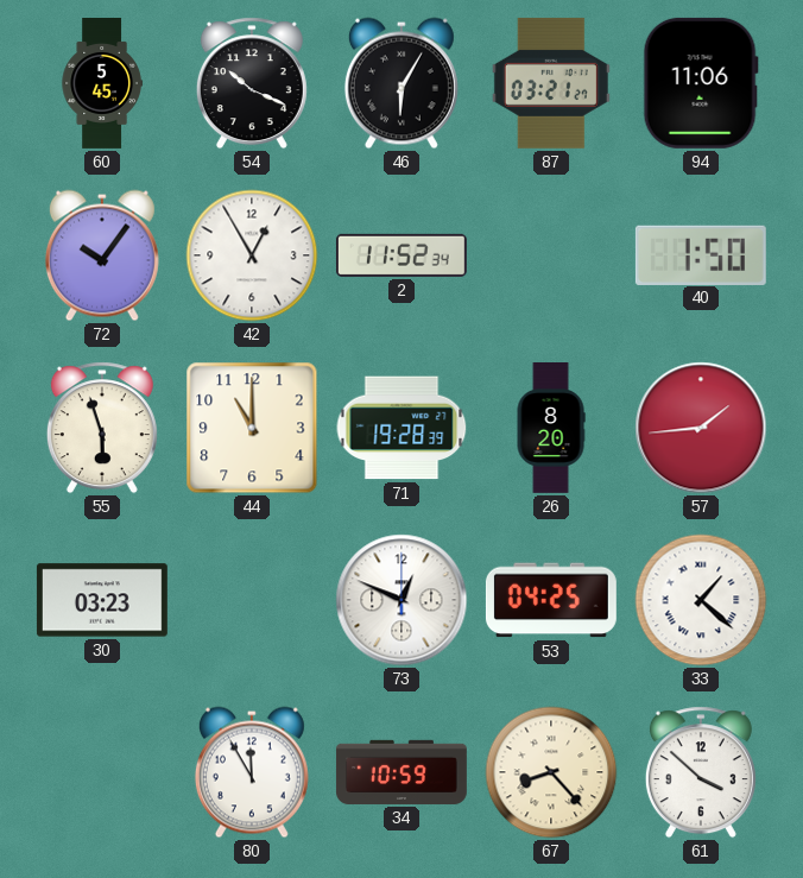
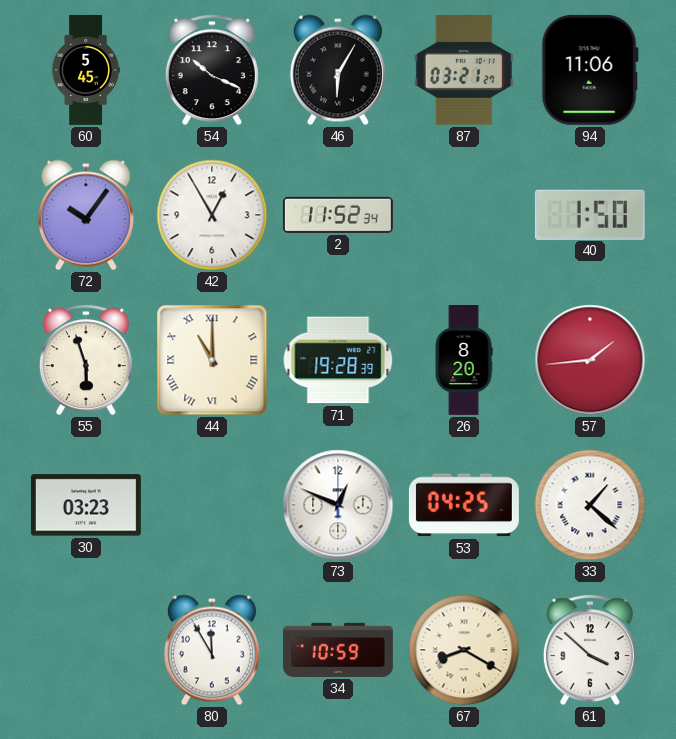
44 numerals: Arabic -> Roman
67: 8:23 -> 8:20
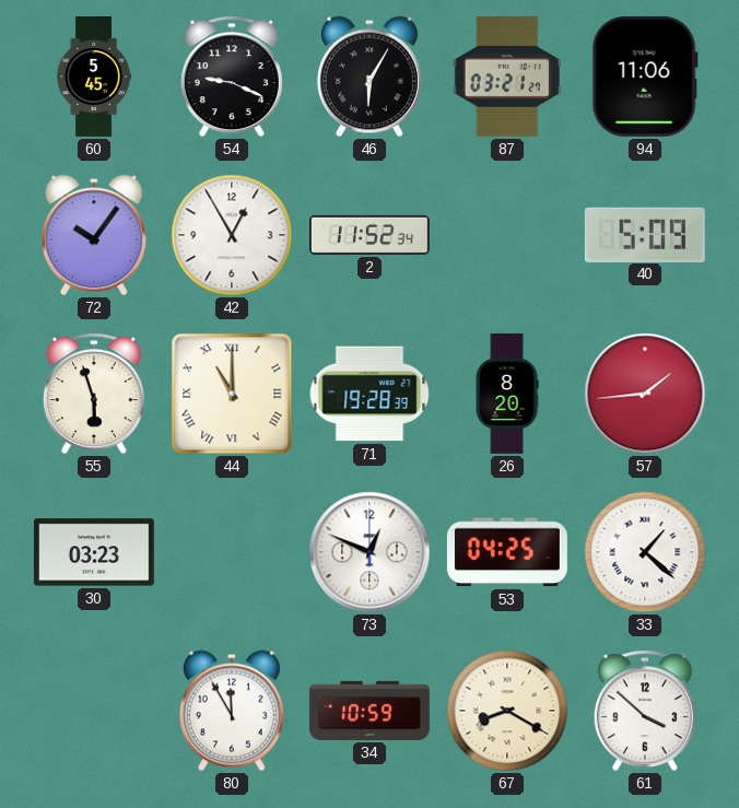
54: 10:19 -> 9:19
40: 1:50 -> 5:09
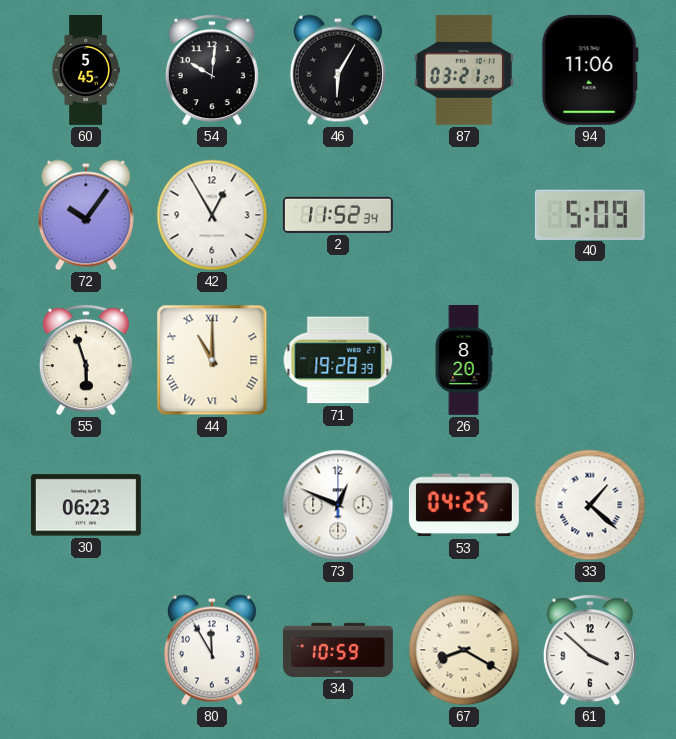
54: 9:19 -> 10:01
57: 1:44 -> none
30: 03:23 -> 06:23
